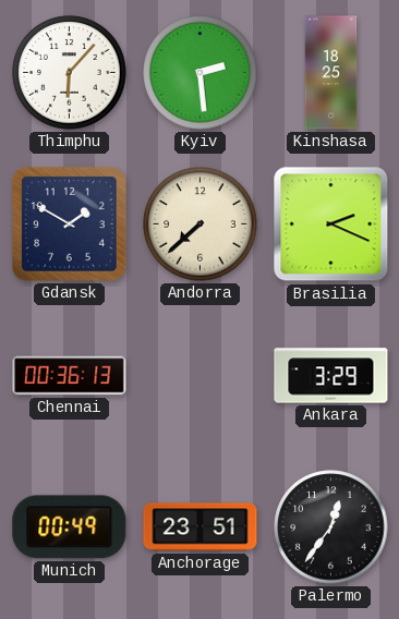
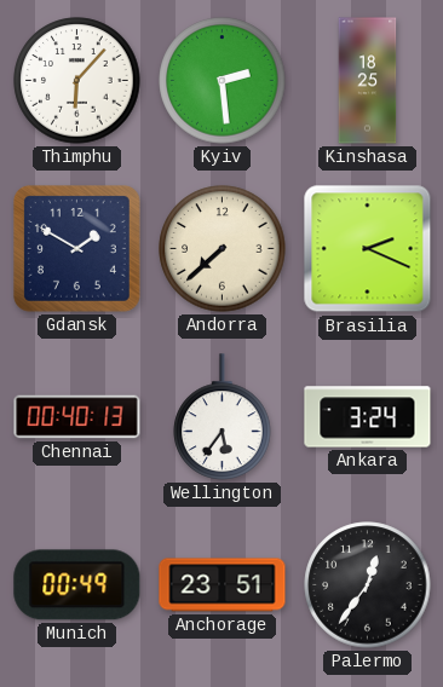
Chennai: 00:36 -> 00:40
Wellington: none -> 5:36
Ankara: 3:29 -> 3:24
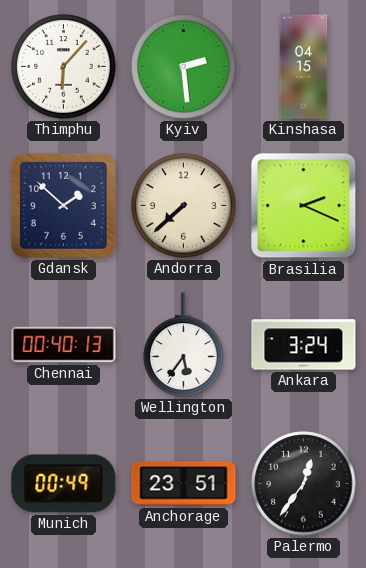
Kinshasa: 18:25 -> 04:15
Gdansk: 1:50 -> 1:52
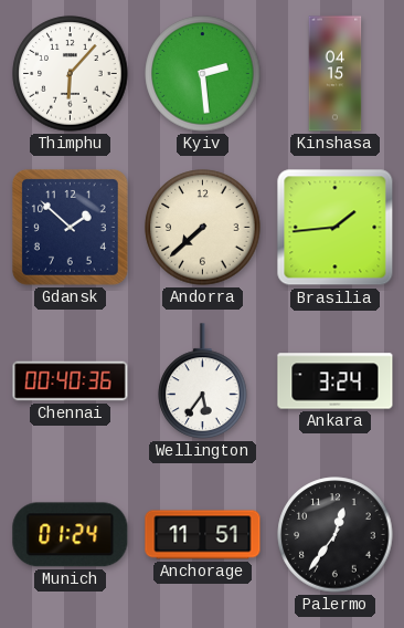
Brasilia: 2:19 -> 1:44
Chennai: 00:40:13 -> 00:40:36
Munich: 00:49 -> 01:24
Anchorage: 23:51 -> 11:51
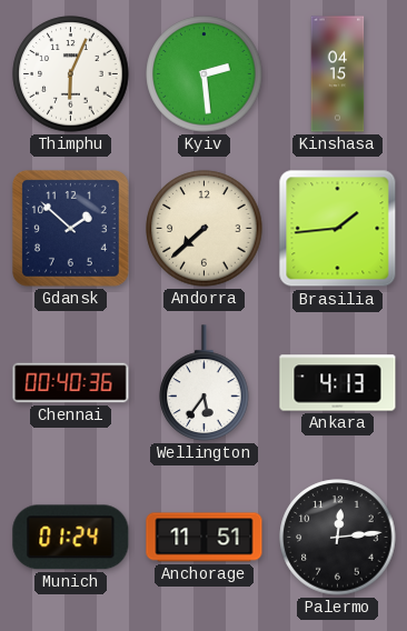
Thimphu: 6:07 -> 6:04
Ankara: 3:24 -> 4:13
Palermo: 12:36 -> 12:14
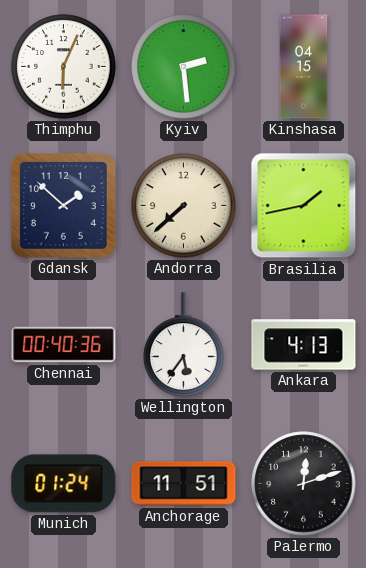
Brasilia: 1:44 -> 1:43
Palermo: 12:14 -> 12:12
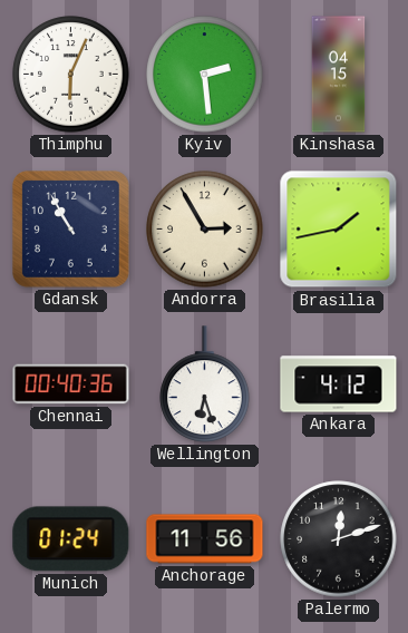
Gdansk: 1:52 -> 10:55
Andorra: 7:38 -> 2:55
Wellington: 5:36 -> 6:27
Ankara: 4:13 -> 4:12
Anchorage: 11:51 -> 11:56
